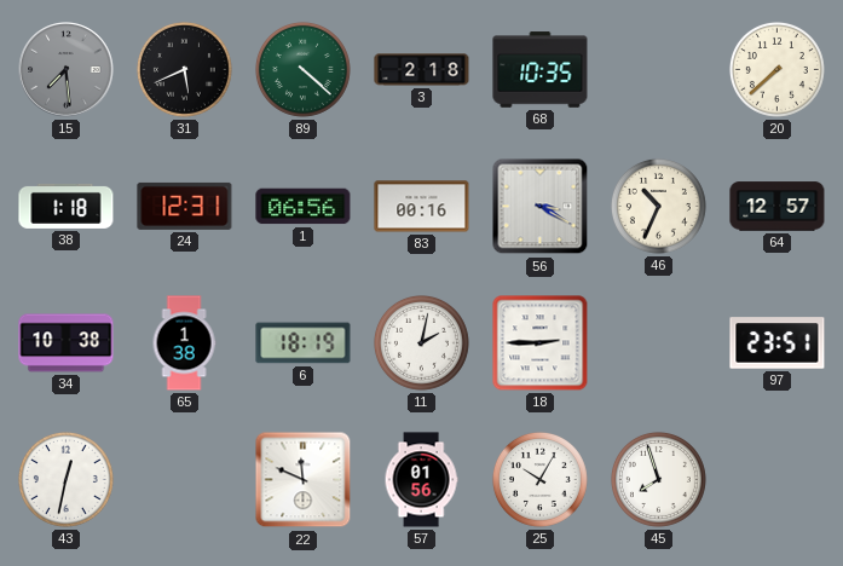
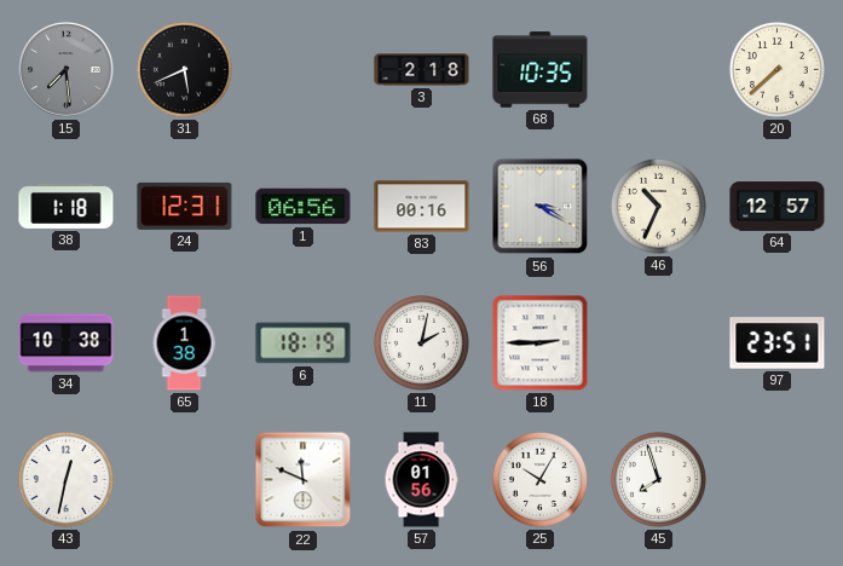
89: 4:22 -> none
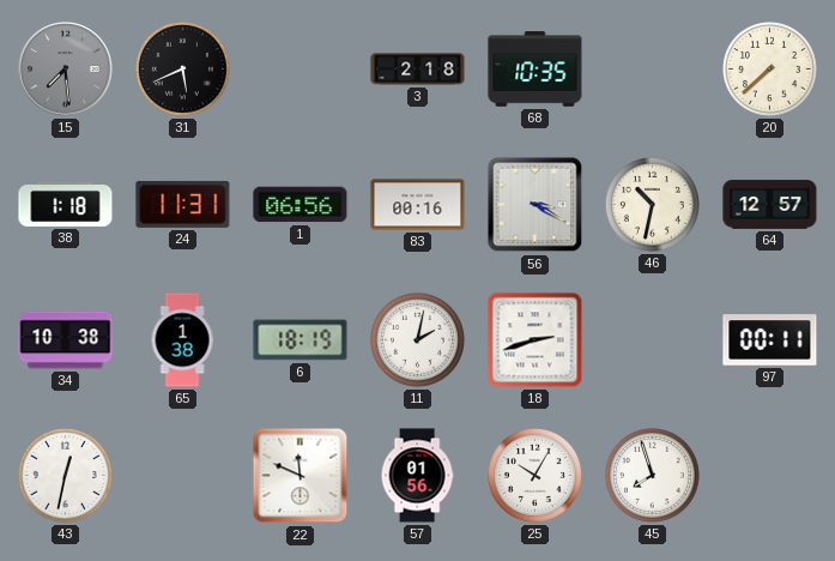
24: 12:31 -> 11:31
46: 10:34 -> 10:32
18: 2:45 -> 2:42
97: 23:51 -> 00:11
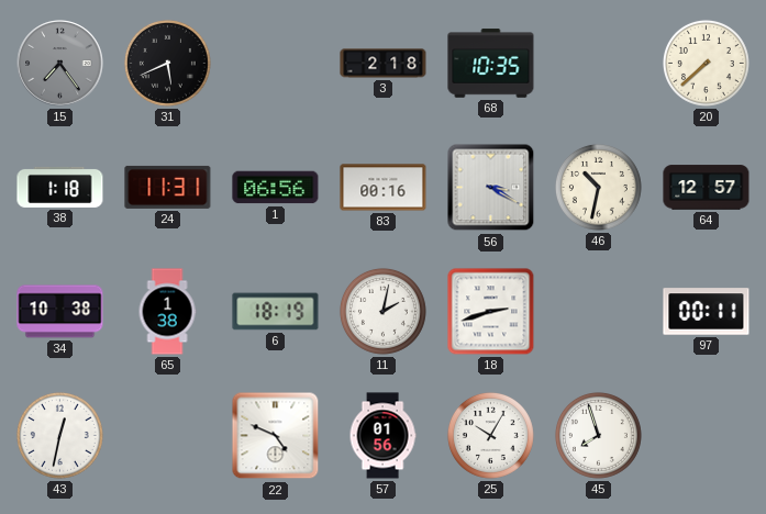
15: 7:29 -> 7:24
22: 11:49 -> 4:49
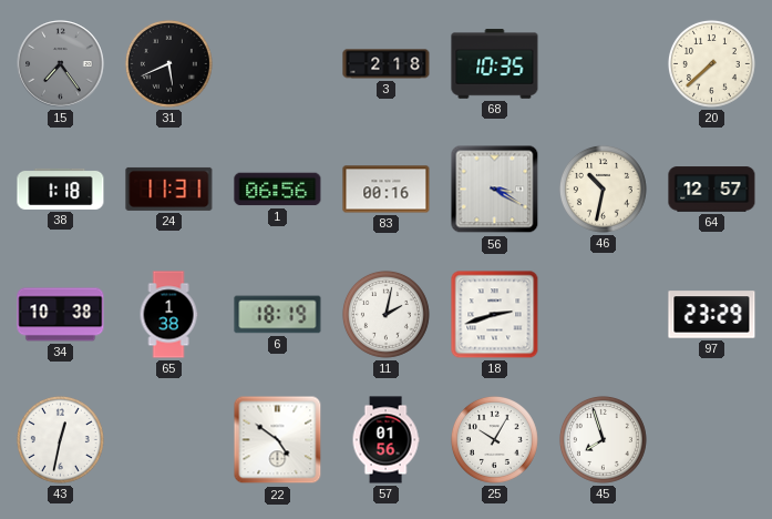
97: 00:11 -> 23:29
22: 4:49 -> 4:51
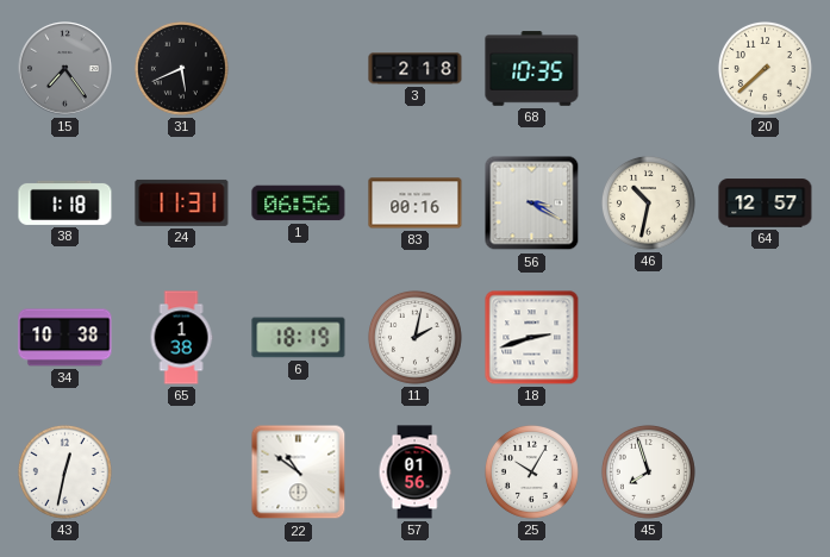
97: 23:29 -> none
22: 4:51 -> 10:51
